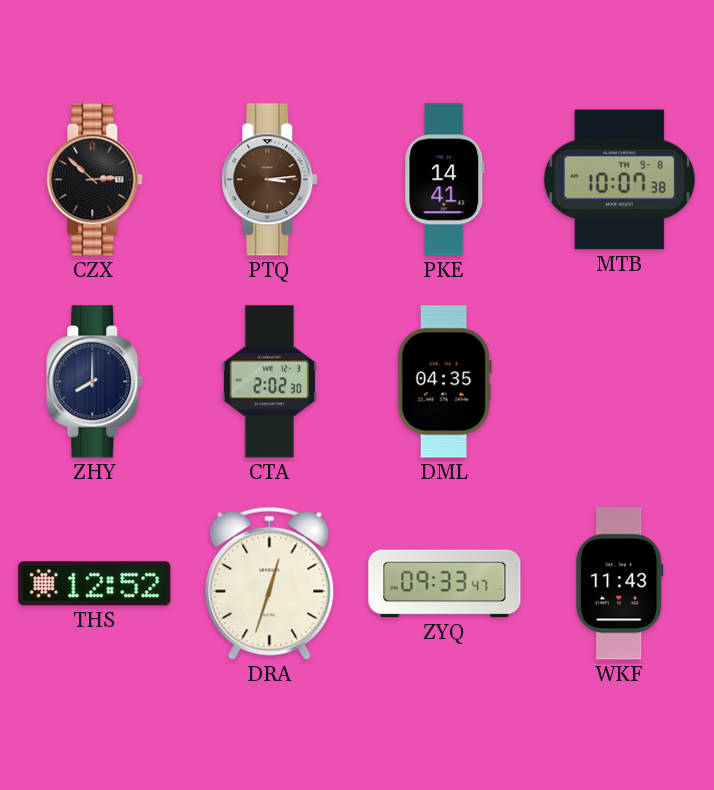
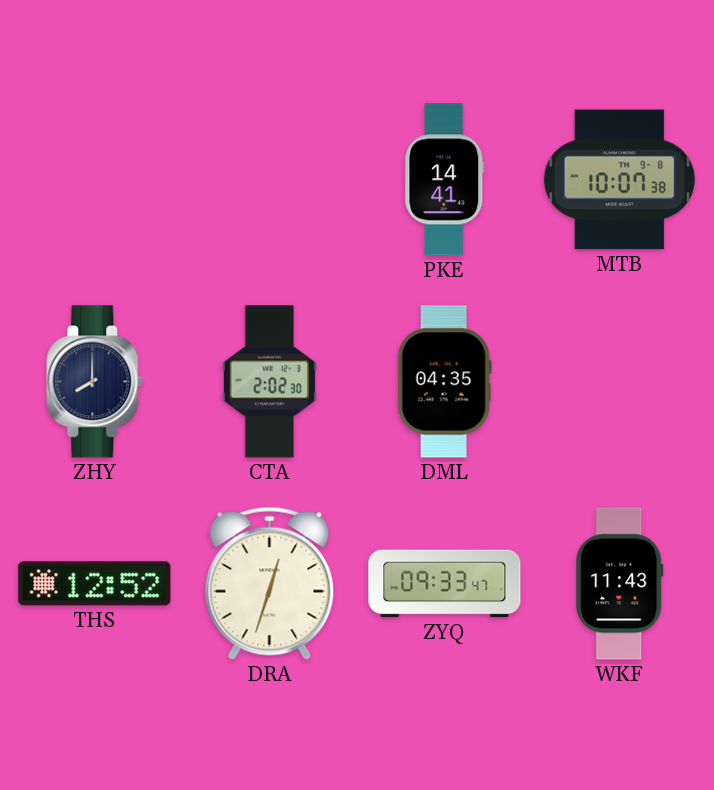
CZX: 2:52 -> none
PTQ: 3:14 -> none
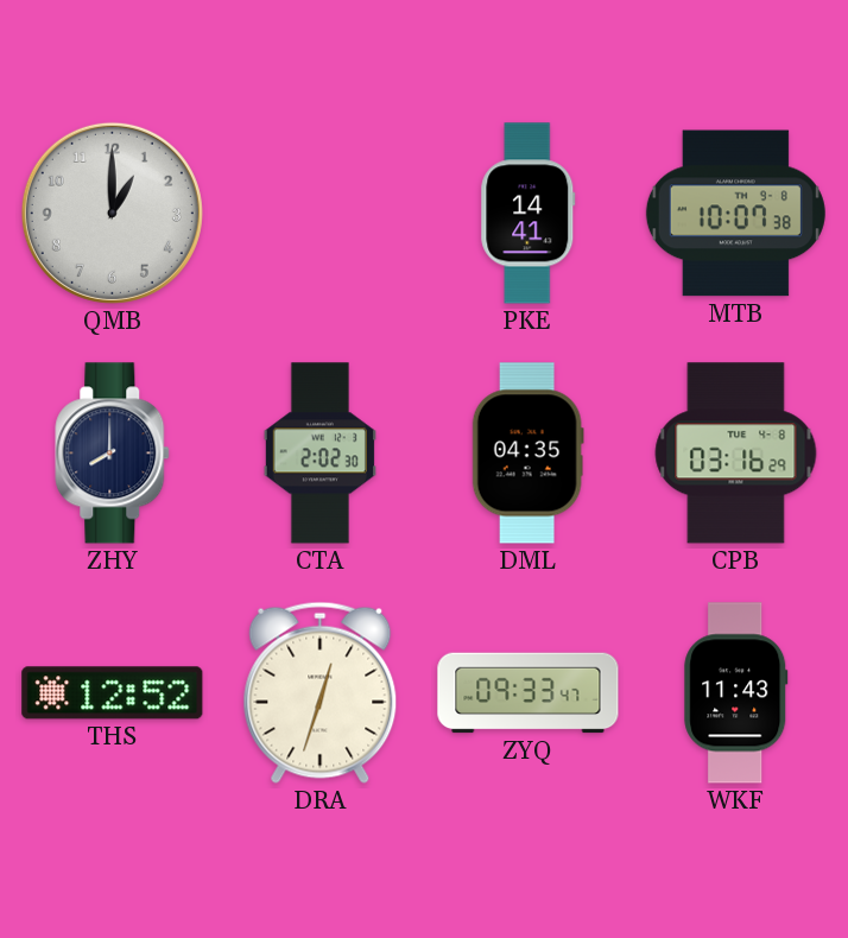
QMB: none -> 1:00
CPB: none -> 03:16
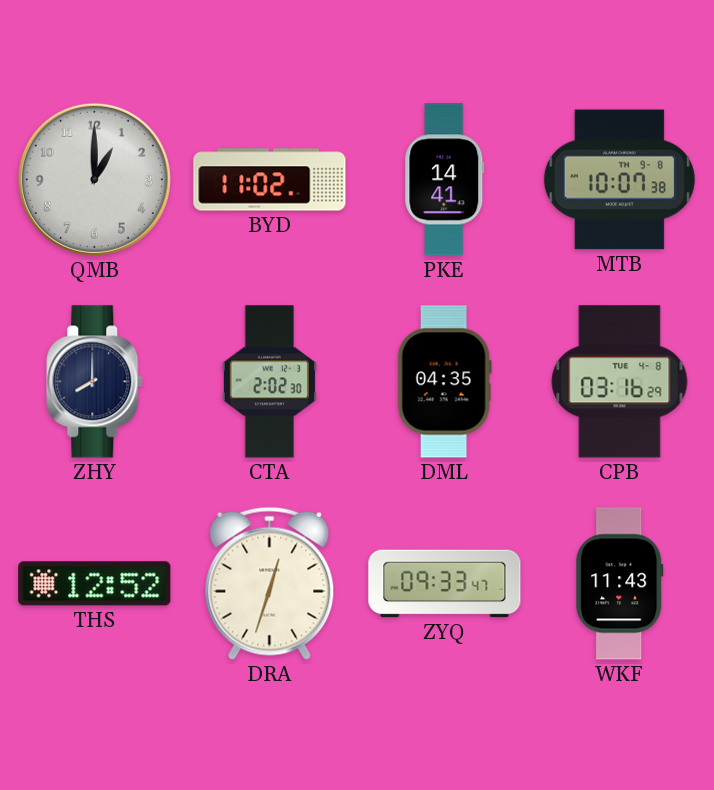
BYD: none -> 11:02
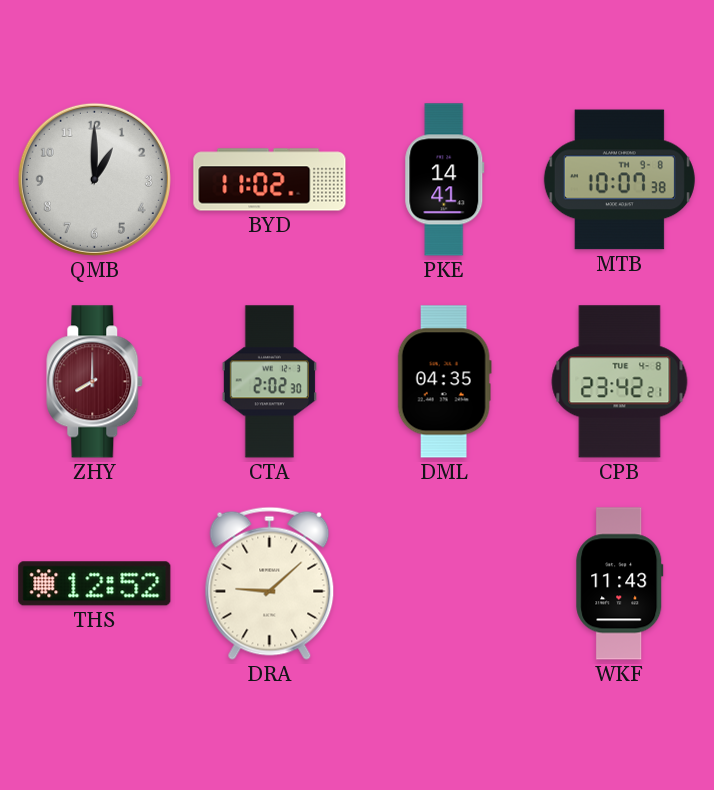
ZHY dial: navy -> burgundy
CPB: 03:16 -> 23:42
DRA: 12:33 -> 9:08
ZYQ: 09:33 -> none
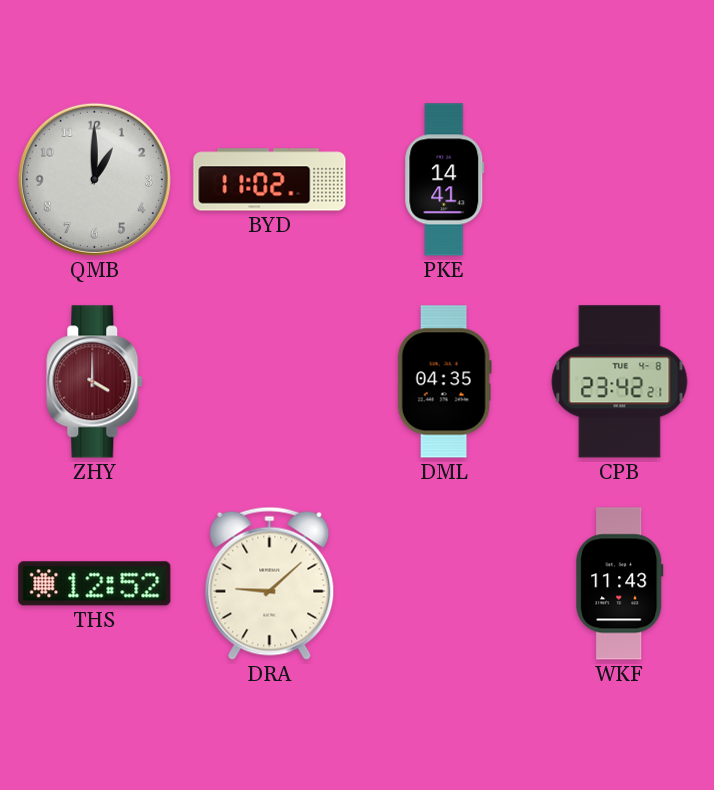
MTB: 10:07 -> none
ZHY: 8:00 -> 4:00
CTA: 2:02 -> none
